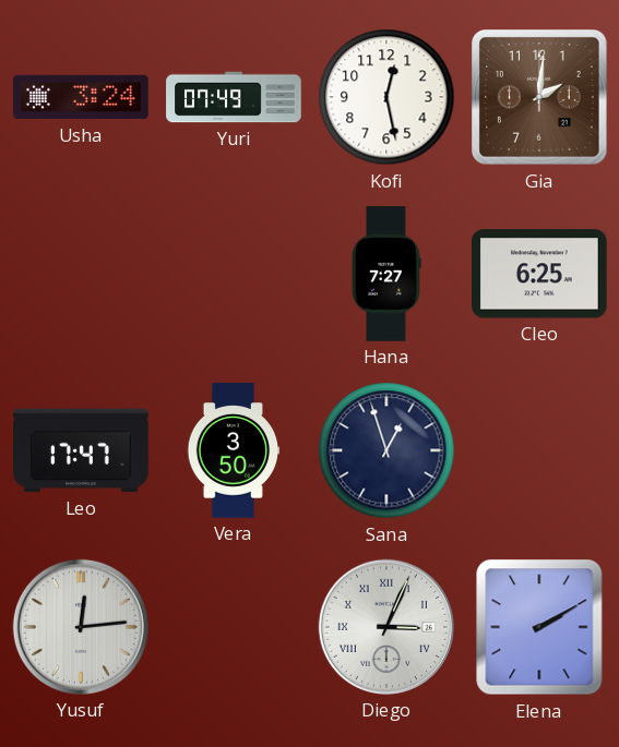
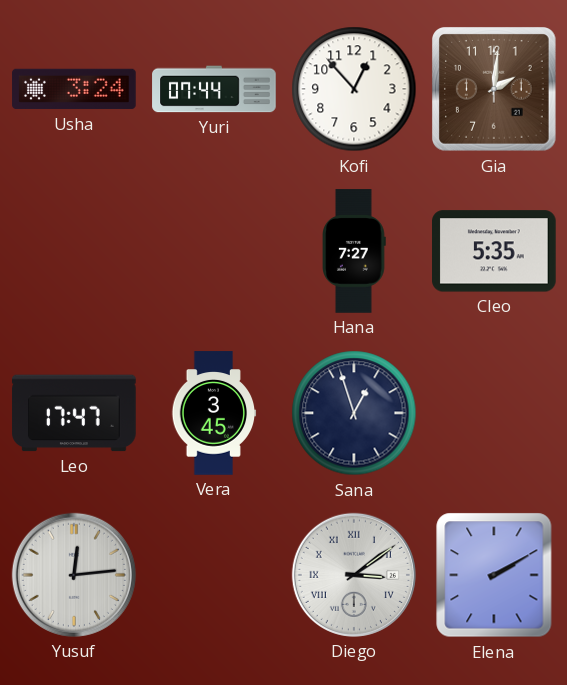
Yuri: 07:49 -> 07:44
Kofi: 12:28 -> 12:53
Cleo: 6:25 -> 5:35
Vera: 3:50 -> 3:45
Diego: 3:04 -> 3:09
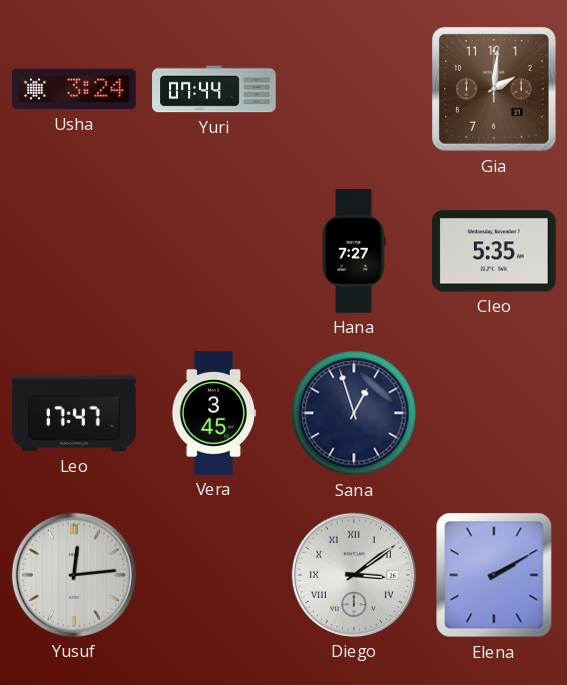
Kofi: 12:53 -> none
